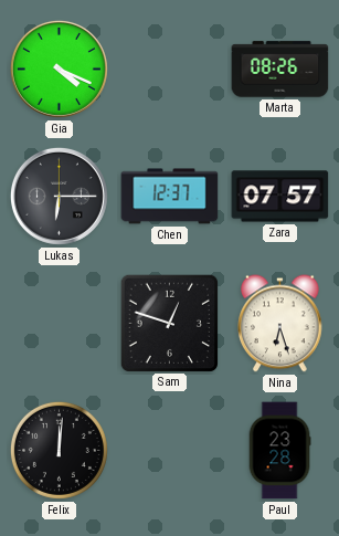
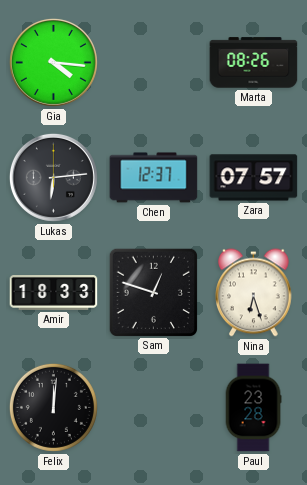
Gia: 4:19 -> 4:16
Lukas: 6:15 -> 6:14
Amir: none -> 18:33
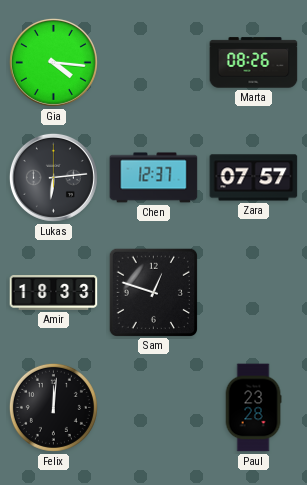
Nina: 6:27 -> none
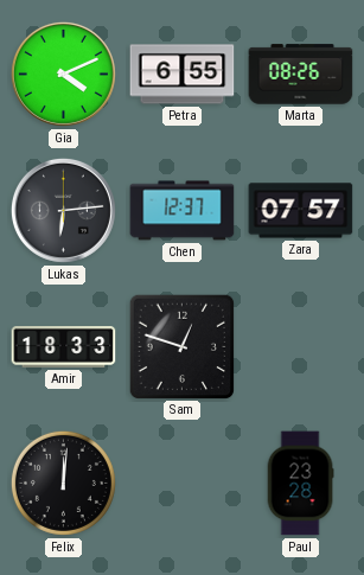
Gia: 4:16 -> 4:11
Petra: none -> 6:55
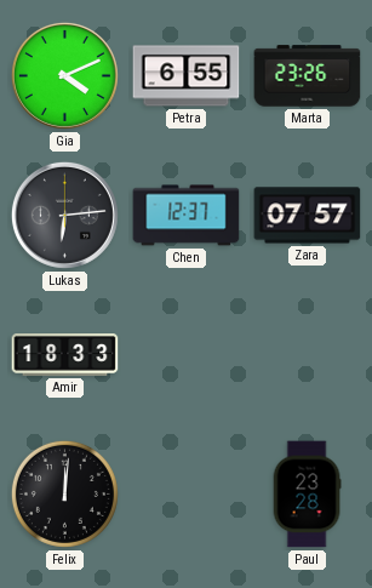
Marta: 08:26 -> 23:26
Sam: 12:48 -> none
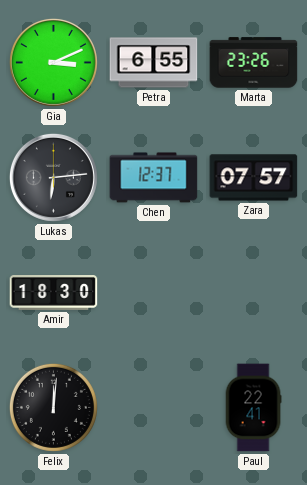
Gia: 4:11 -> 3:11
Amir: 18:33 -> 18:30
Paul: 23:28 -> 22:41
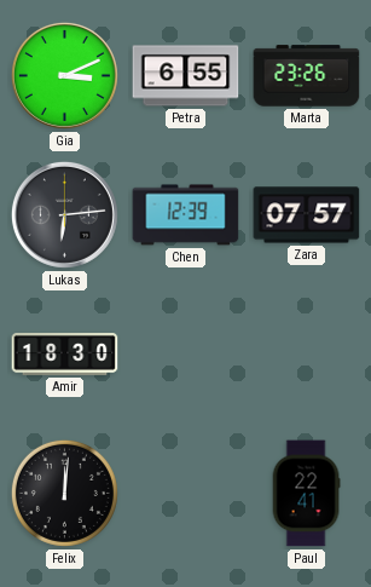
Chen: 12:37 -> 12:39
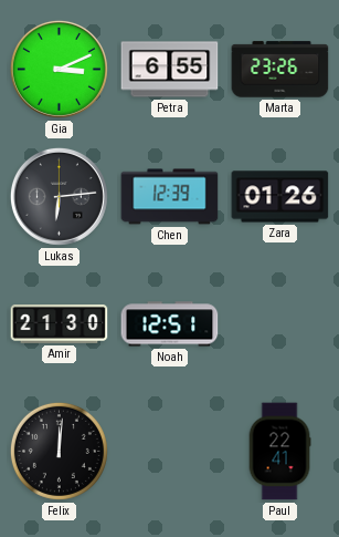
Zara: 07:57 -> 01:26
Amir: 18:30 -> 21:30
Noah: none -> 12:51
